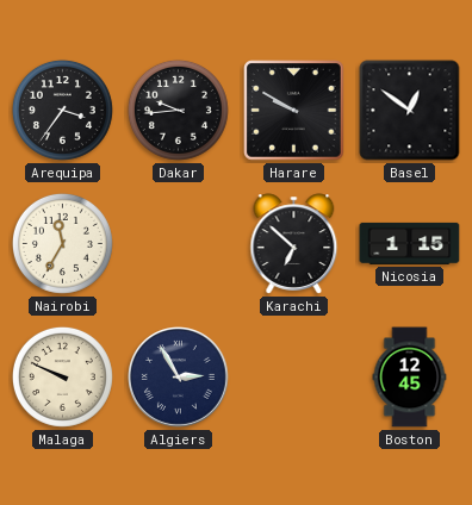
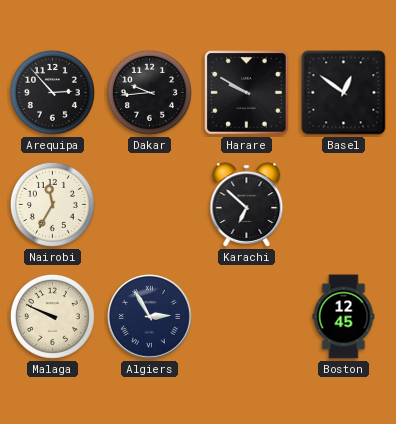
Arequipa: 3:36 -> 2:53
Nicosia: 1:15 -> none
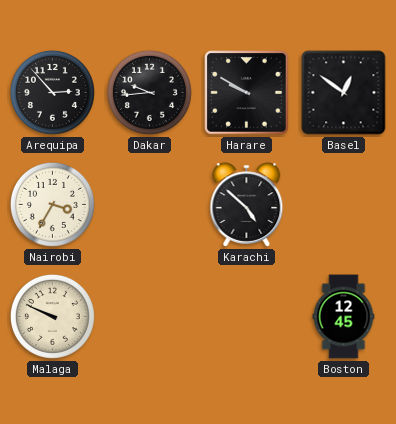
Nairobi: 11:35 -> 3:35
Karachi: 6:52 -> 4:52
Algiers: 2:55 -> none
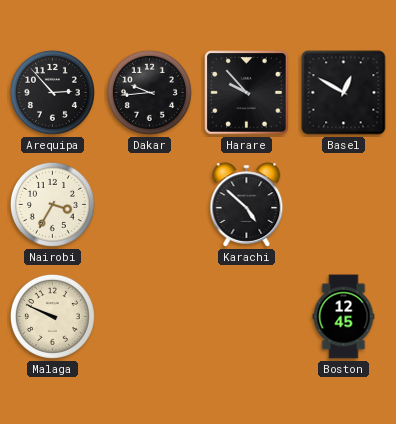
Harare: 9:50 -> 9:53
Basel: 12:51 -> 12:50
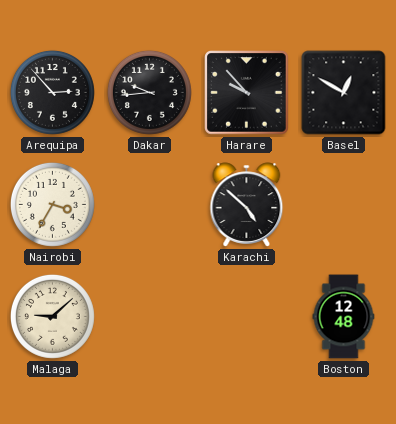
Malaga: 9:49 -> 9:08
Boston: 12:45 -> 12:48
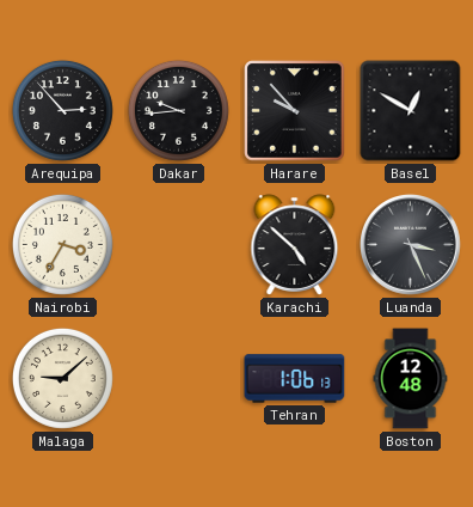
Luanda: none -> 3:26
Tehran: none -> 1:06
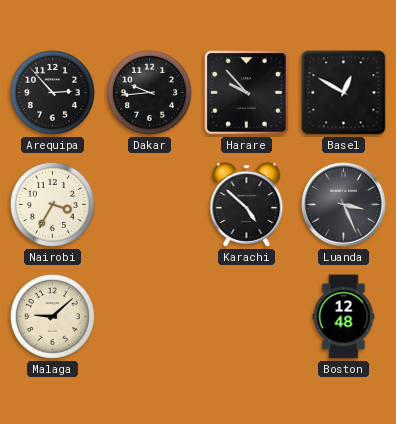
Tehran: 1:06 -> none
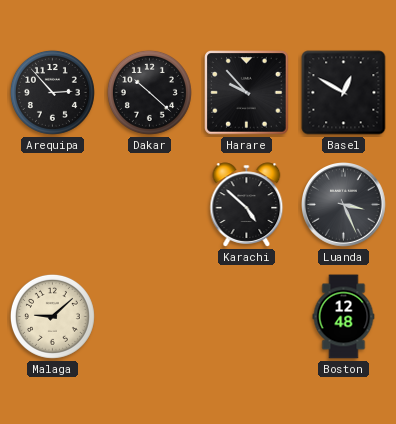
Dakar: 9:44 -> 10:22
Nairobi: 3:35 -> none
